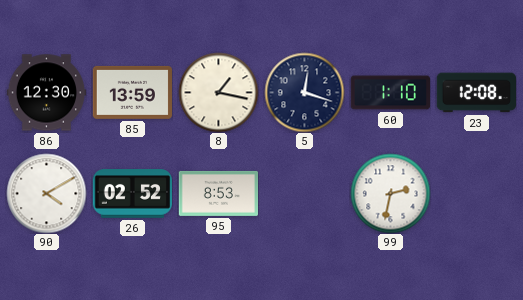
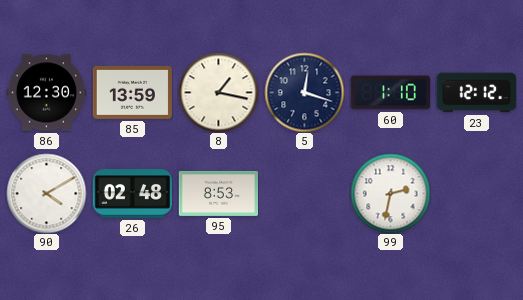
23: 12:08 -> 12:12
26: 02:52 -> 02:48
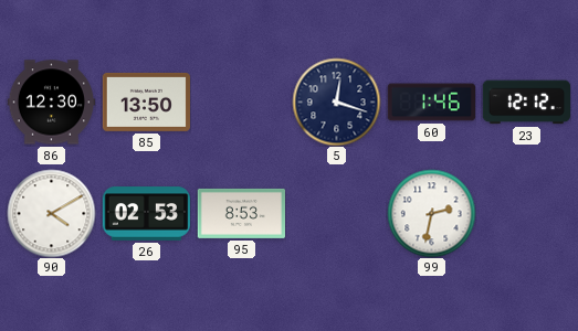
85: 13:59 -> 13:50
8: 1:17 -> none
60: 1:10 -> 1:46
26: 02:48 -> 02:53
